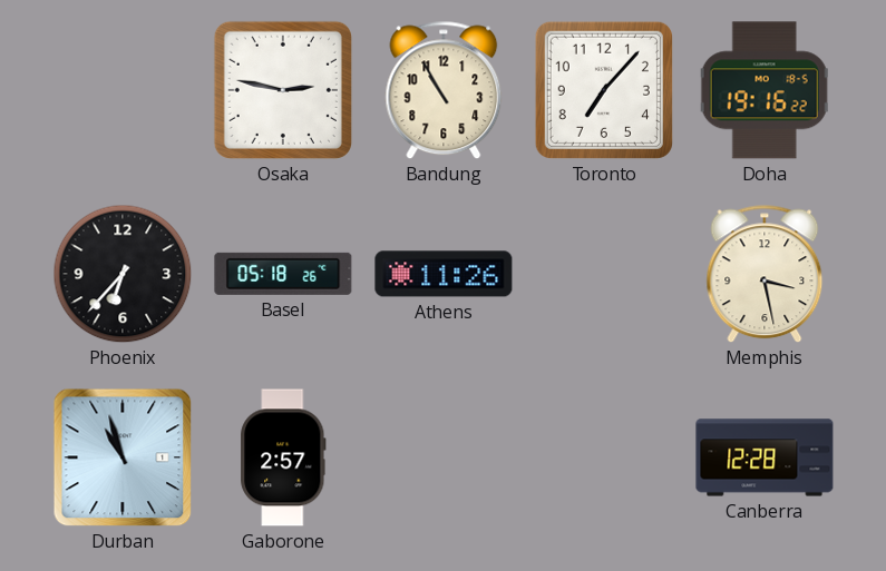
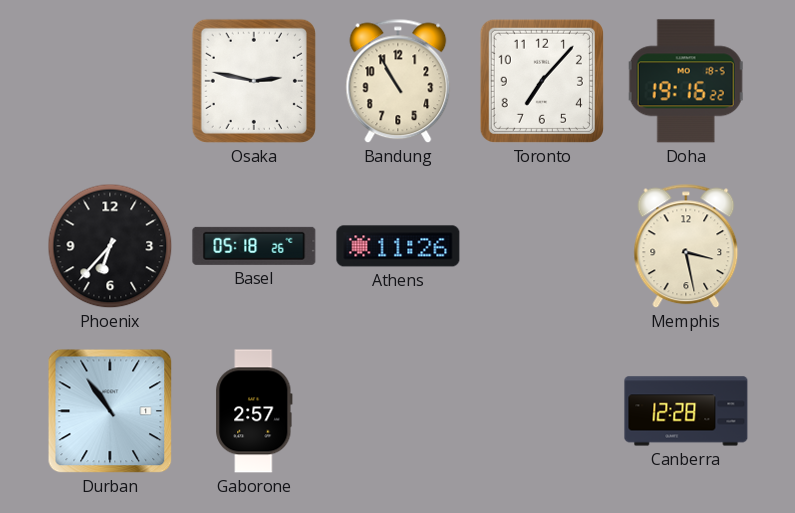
Durban: 10:57 -> 10:54
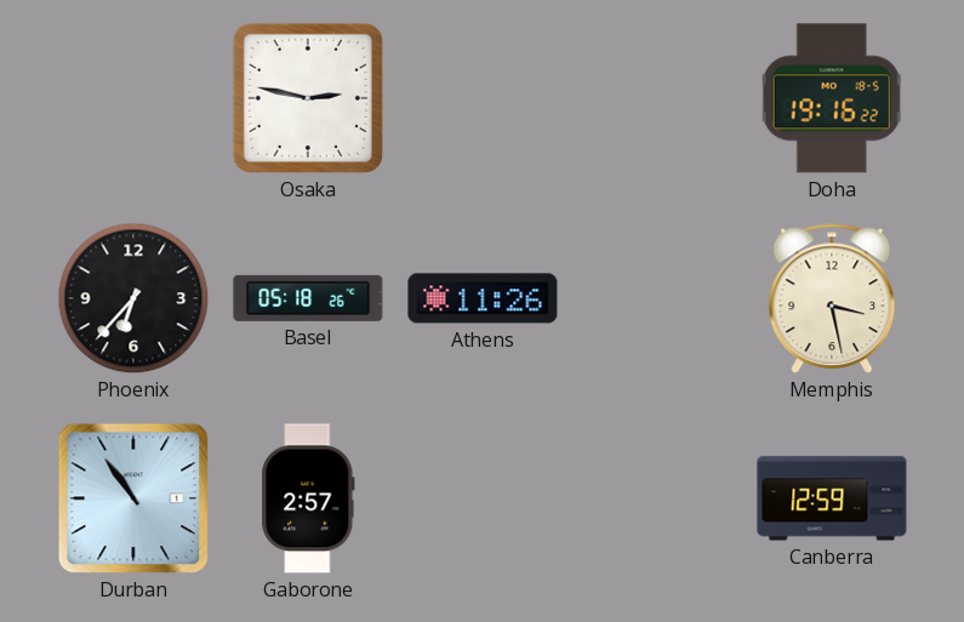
Bandung: 10:55 -> none
Toronto: 7:07 -> none
Canberra: 12:28 -> 12:59
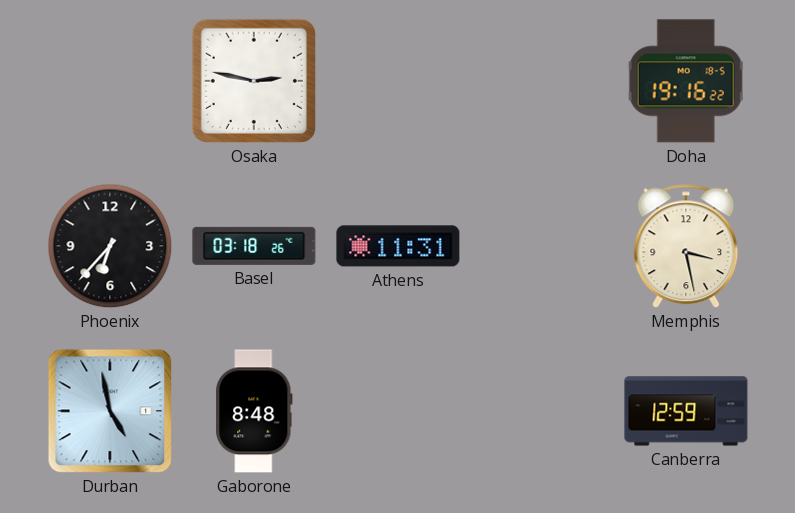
Basel: 05:18 -> 03:18
Athens: 11:26 -> 11:31
Durban: 10:54 -> 4:58
Gaborone: 2:57 -> 8:48
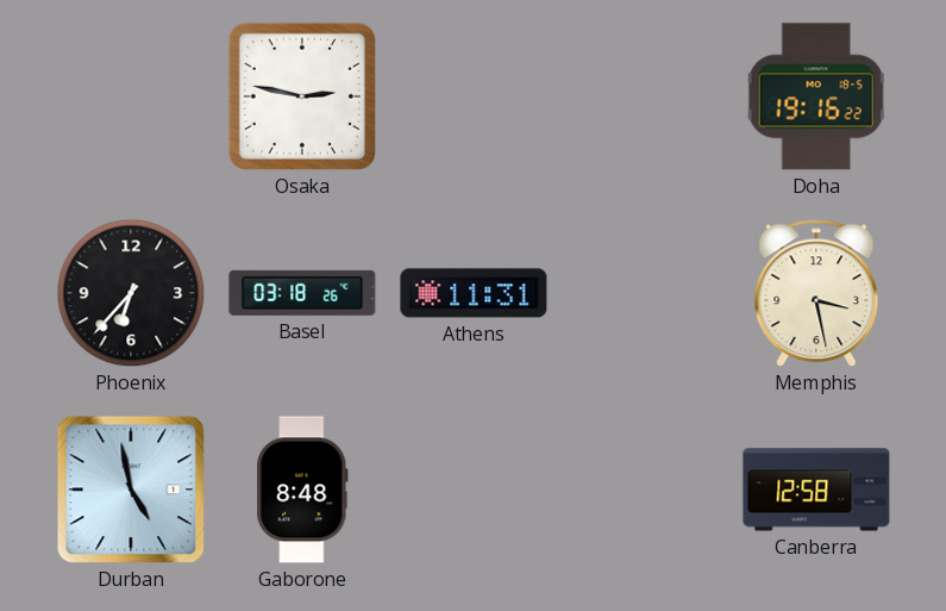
Canberra: 12:59 -> 12:58
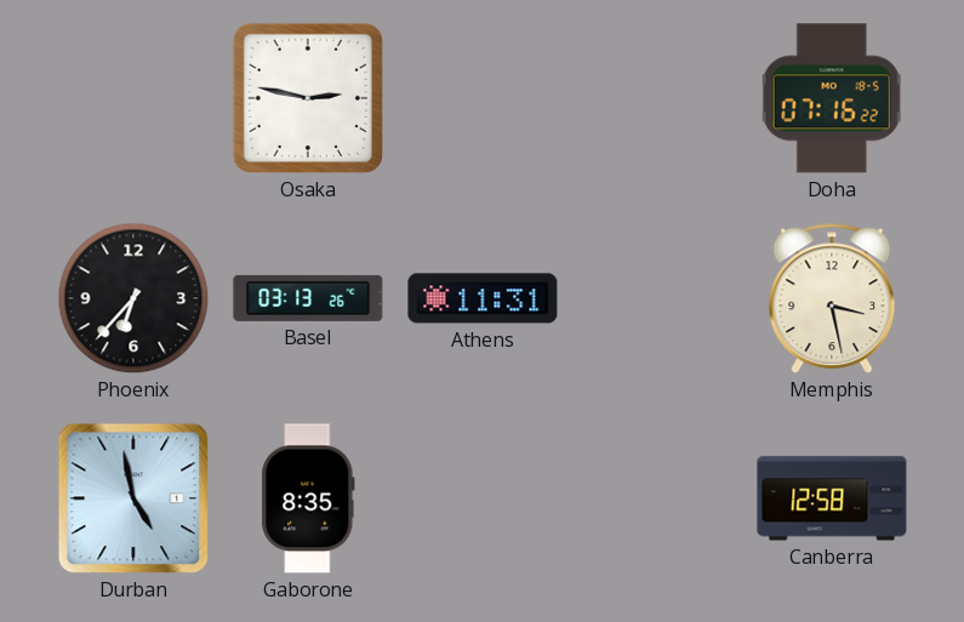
Doha: 19:16 -> 07:16
Basel: 03:18 -> 03:13
Gaborone: 8:48 -> 8:35
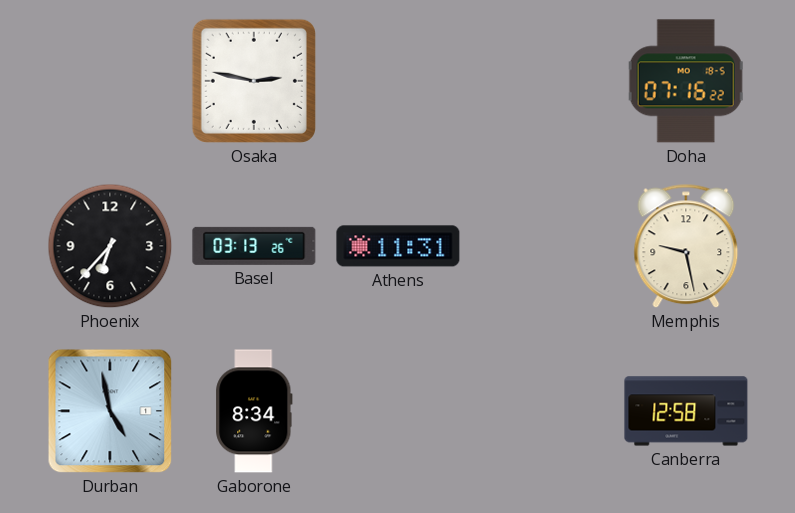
Memphis: 3:28 -> 9:28
Gaborone: 8:35 -> 8:34
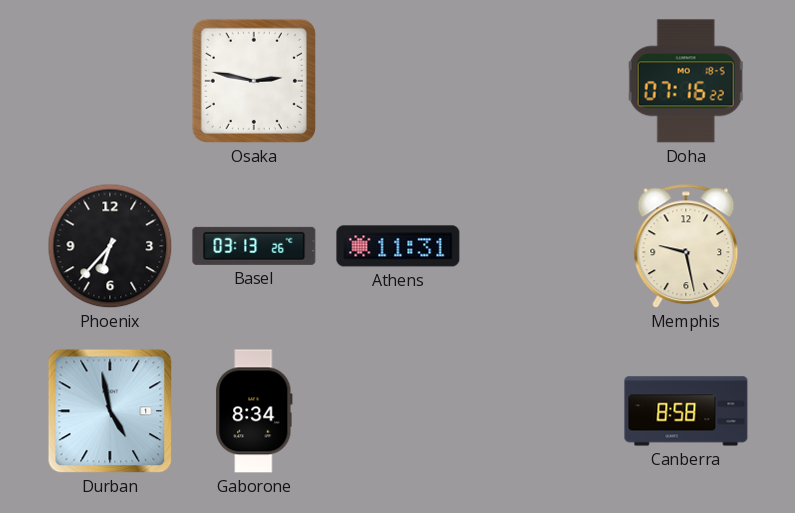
Canberra: 12:58 -> 8:58
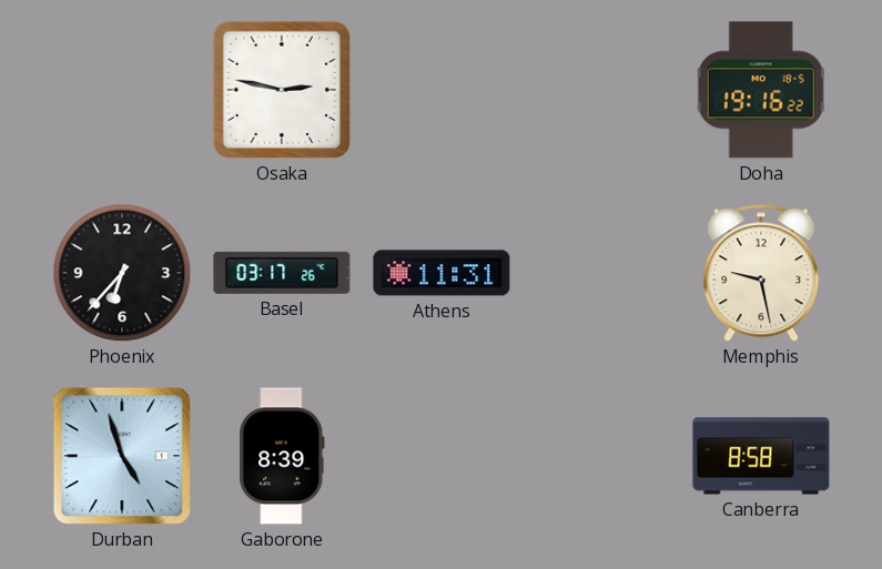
Doha: 07:16 -> 19:16
Basel: 03:13 -> 03:17
Durban: 4:58 -> 4:57
Gaborone: 8:34 -> 8:39
